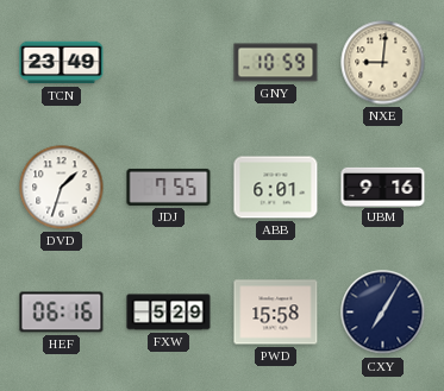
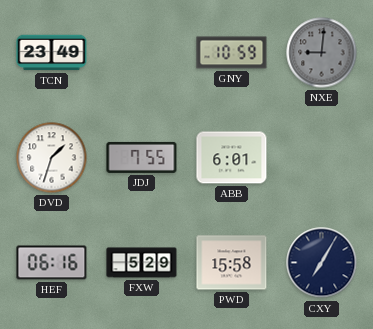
NXE dial: cream -> grey
UBM: 9:16 -> none
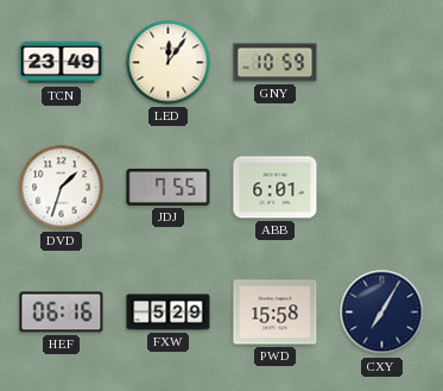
LED: none -> 12:06
NXE: 9:01 -> none
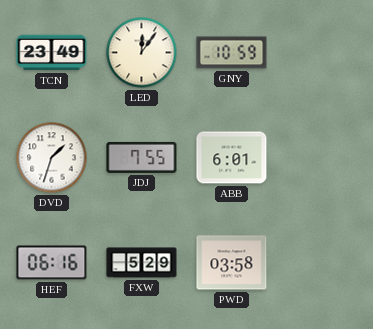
PWD: 15:58 -> 03:58
CXY: 7:05 -> none
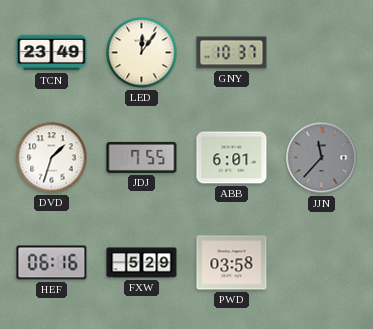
GNY: 10:59 -> 10:37
JJN: none -> 11:37
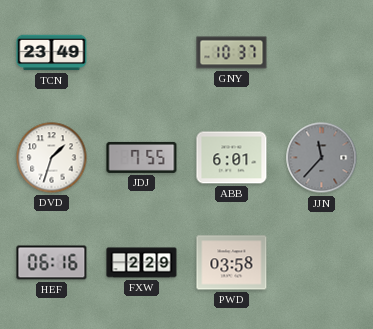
LED: 12:06 -> none
FXW: 5:29 -> 2:29
